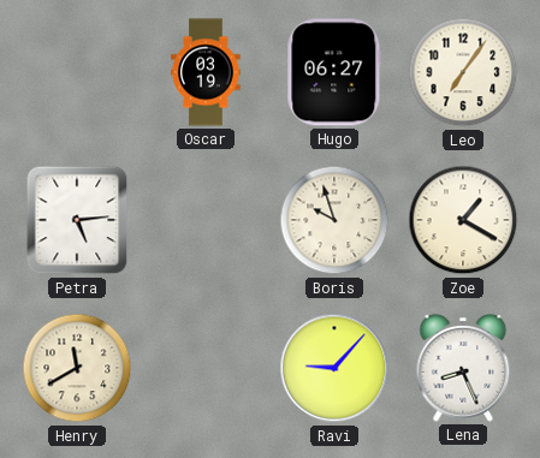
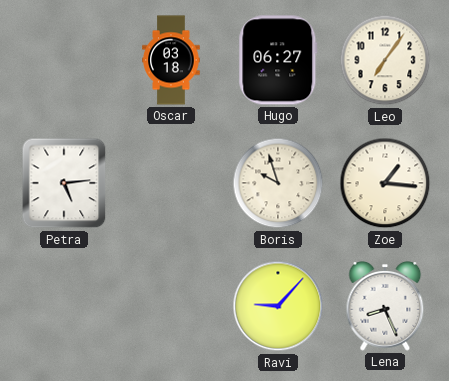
Oscar: 03:19 -> 03:18
Zoe: 1:20 -> 1:16
Henry: 11:40 -> none
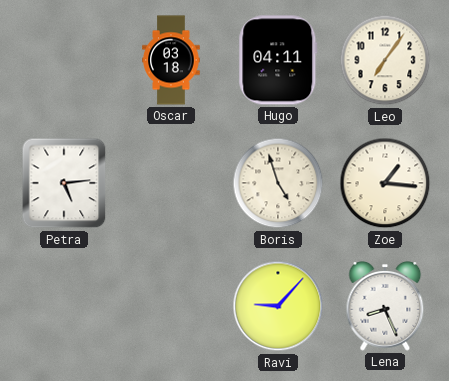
Hugo: 06:27 -> 04:11
Boris: 9:57 -> 4:57
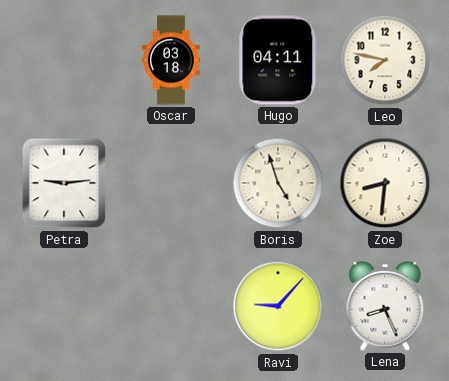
Leo: 7:06 -> 7:47
Petra: 5:14 -> 9:14
Zoe: 1:16 -> 8:31
